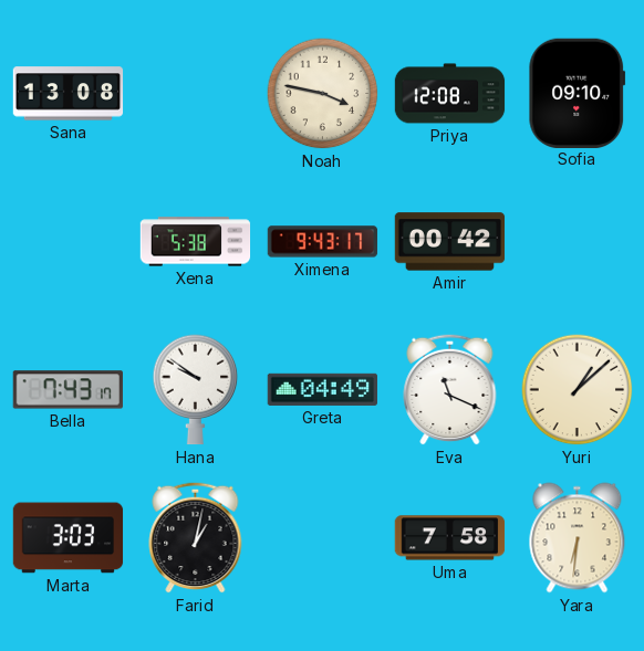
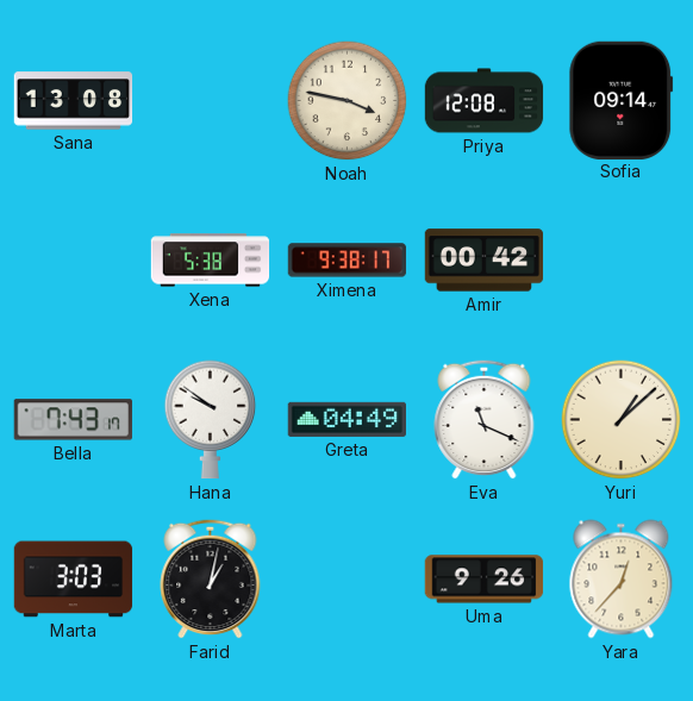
Sofia: 09:10 -> 09:14
Ximena: 9:43 -> 9:38
Uma: 7:58 -> 9:26
Yara: 6:31 -> 12:37
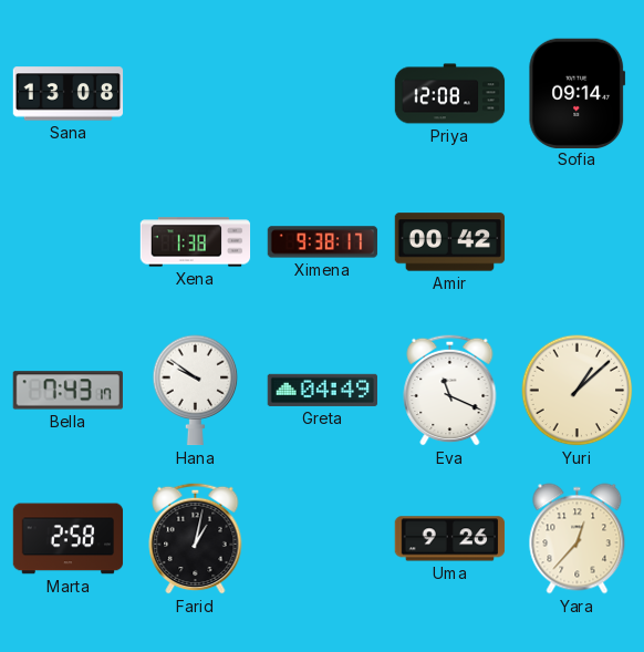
Noah: 3:47 -> none
Xena: 5:38 -> 1:38
Marta: 3:03 -> 2:58
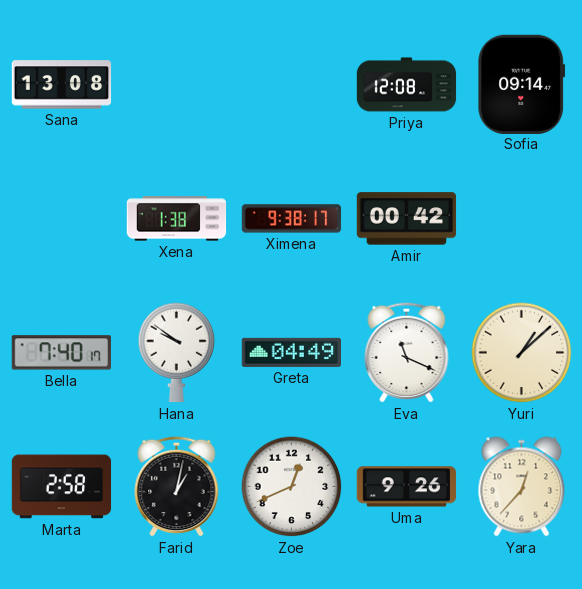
Bella: 7:43 -> 7:40
Zoe: none -> 12:41
